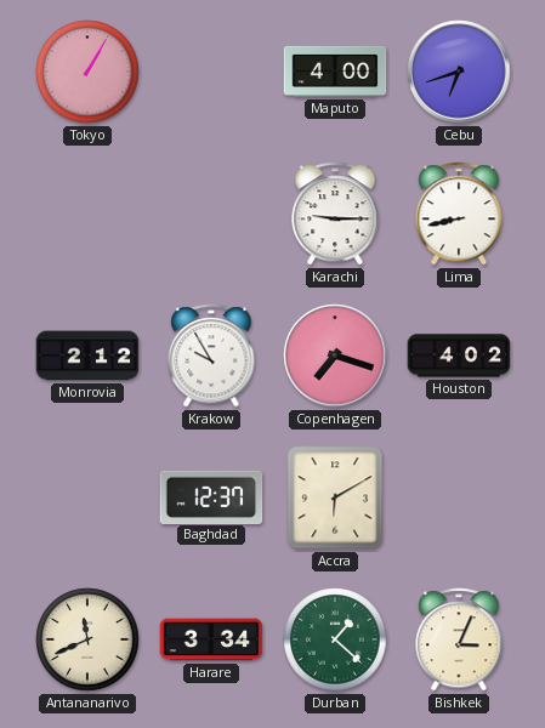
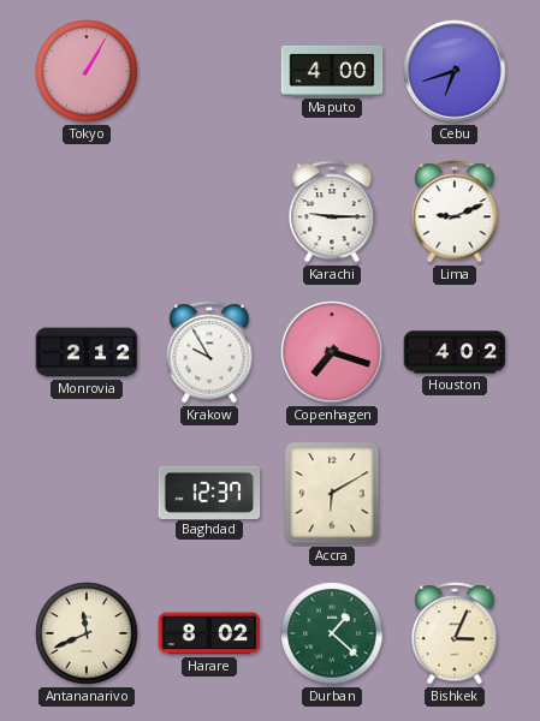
Lima: 8:43 -> 9:11
Harare: 3:34 -> 8:02
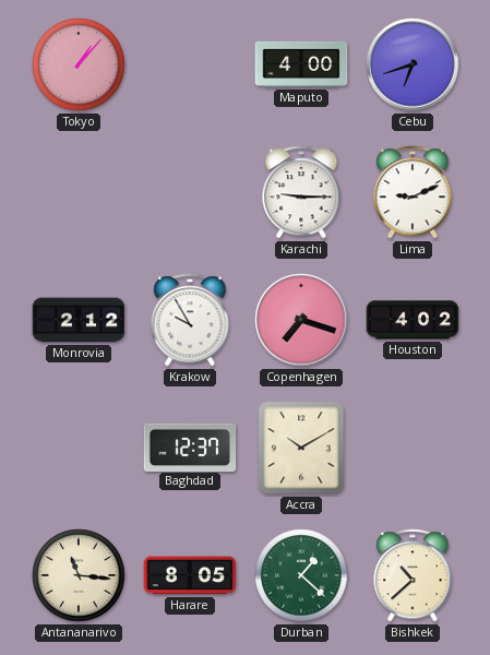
Tokyo: 1:05 -> 1:07
Accra: 6:10 -> 10:10
Antananarivo: 11:41 -> 11:16
Harare: 8:02 -> 8:05
Bishkek: 3:04 -> 10:38
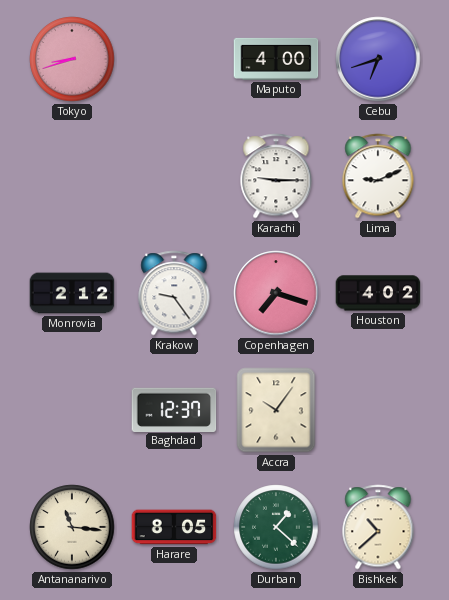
Tokyo: 1:07 -> 8:42
Krakow: 9:55 -> 9:24
Accra: 10:10 -> 10:06
